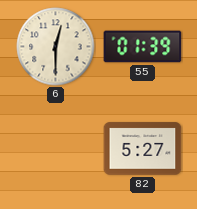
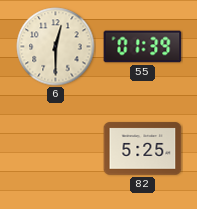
82: 5:27 -> 5:25
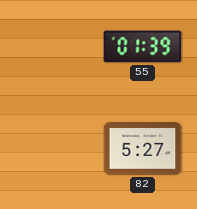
6: 12:30 -> none
82: 5:25 -> 5:27
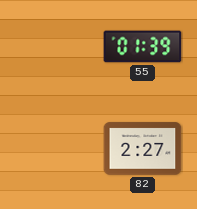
82: 5:27 -> 2:27
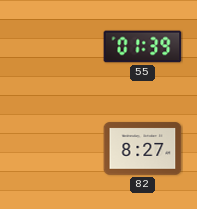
82: 2:27 -> 8:27
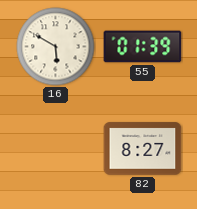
16: none -> 5:50
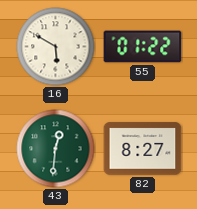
55: 01:39 -> 01:22
43: none -> 12:31
